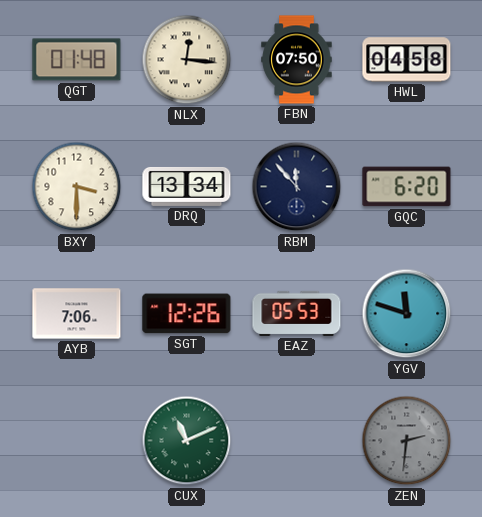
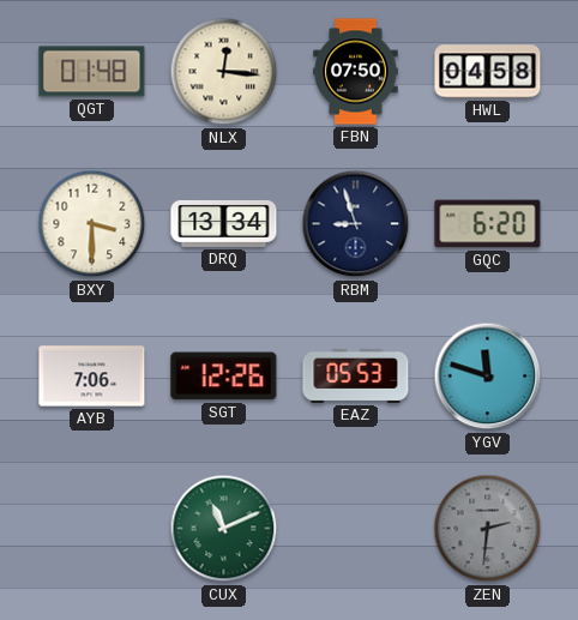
RBM: 11:53 -> 8:57
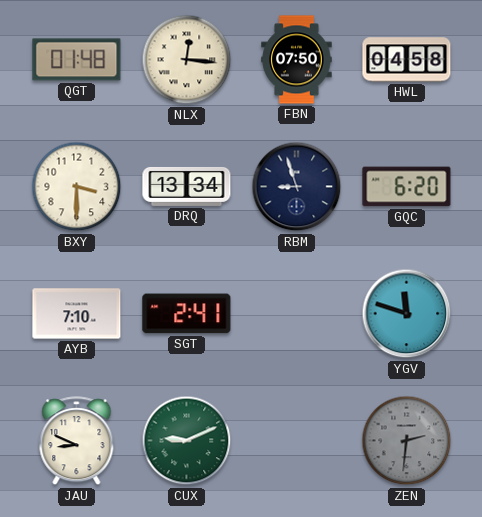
AYB: 7:06 -> 7:10
SGT: 12:26 -> 2:41
EAZ: 05:53 -> none
JAU: none -> 8:49
CUX: 11:11 -> 9:11
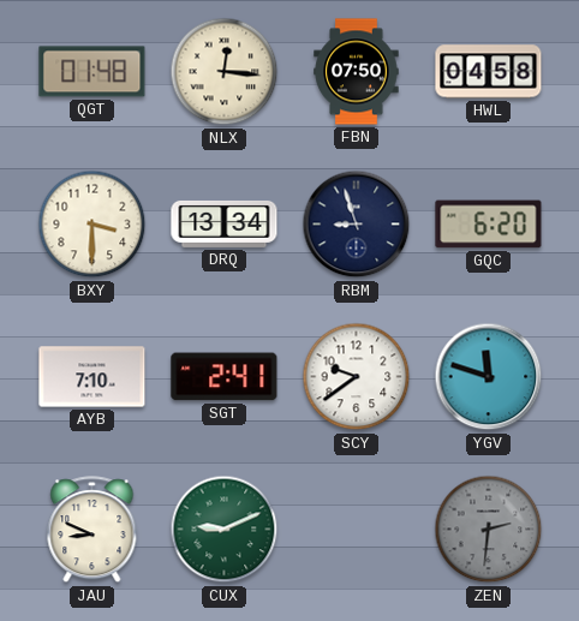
SCY: none -> 9:39
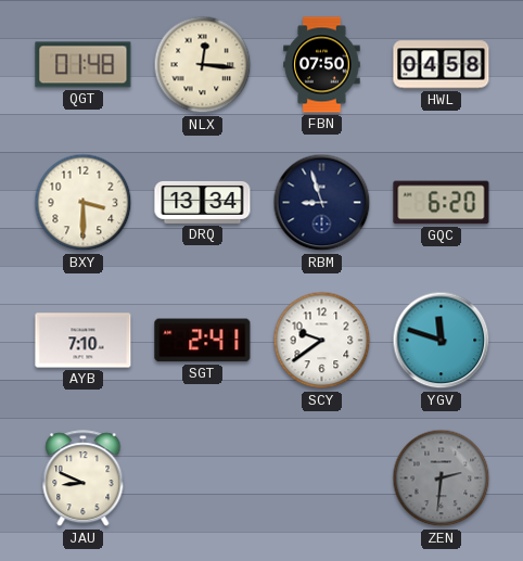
CUX: 9:11 -> none
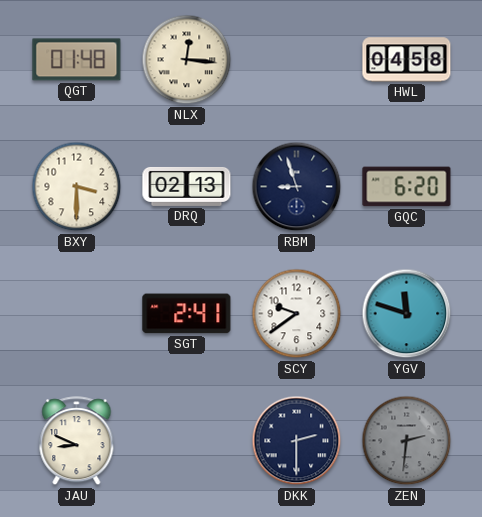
FBN: 07:50 -> none
DRQ: 13:34 -> 02:13
AYB: 7:10 -> none
DKK: none -> 2:30
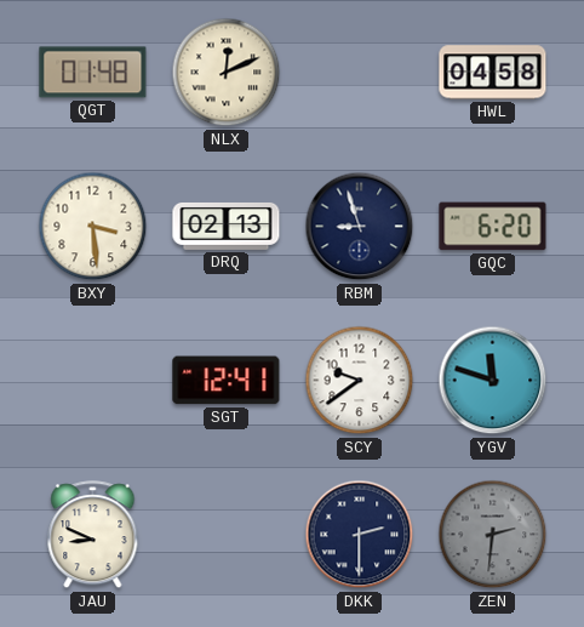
NLX: 12:16 -> 12:11
BXY: 3:30 -> 3:29
SGT: 2:41 -> 12:41
